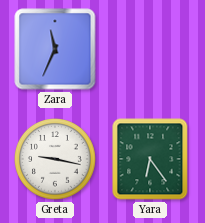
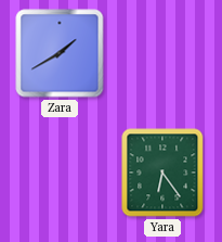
Zara: 11:34 -> 1:40
Greta: 9:17 -> none
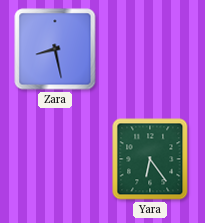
Zara: 1:40 -> 8:28
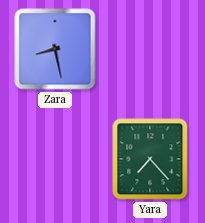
Yara: 6:24 -> 7:23
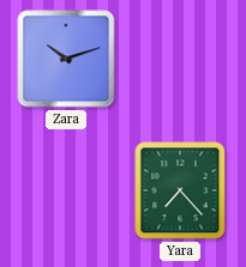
Zara: 8:28 -> 10:12
